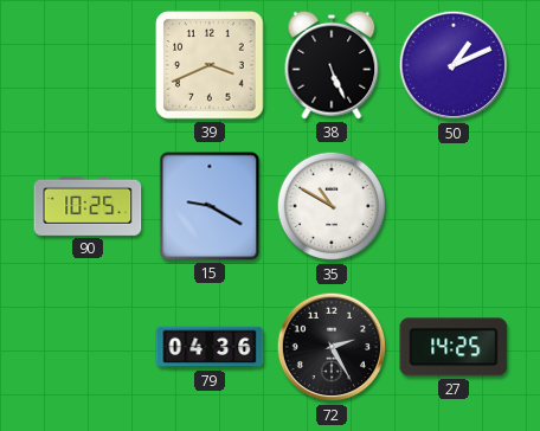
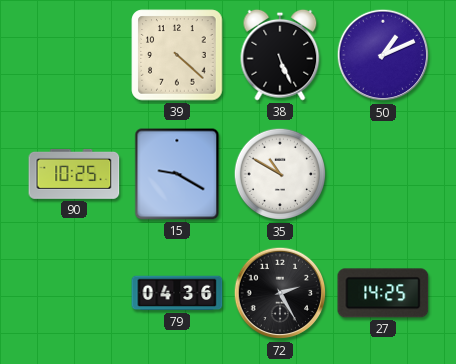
39: 3:41 -> 4:22
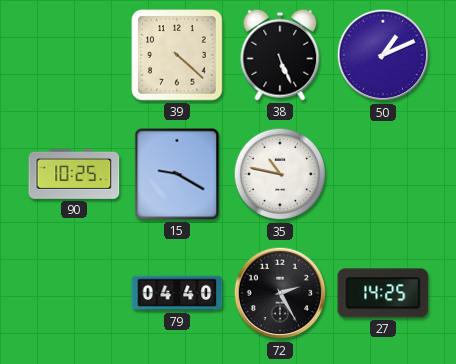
35: 10:50 -> 10:47
79: 04:36 -> 04:40
